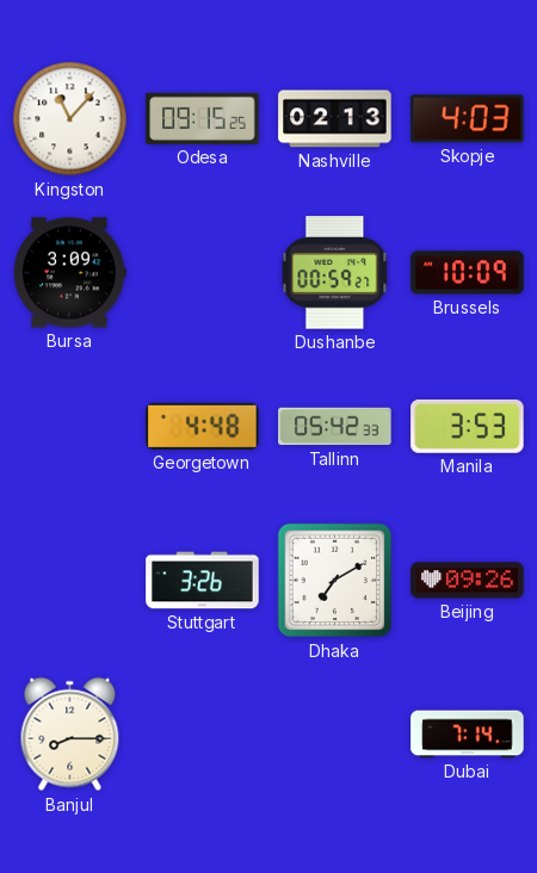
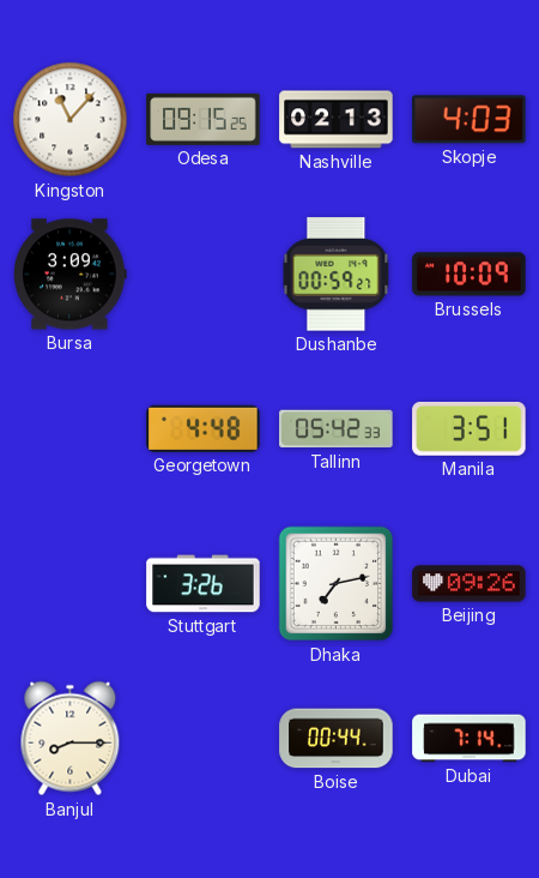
Manila: 3:53 -> 3:51
Dhaka: 7:10 -> 7:13
Boise: none -> 00:44
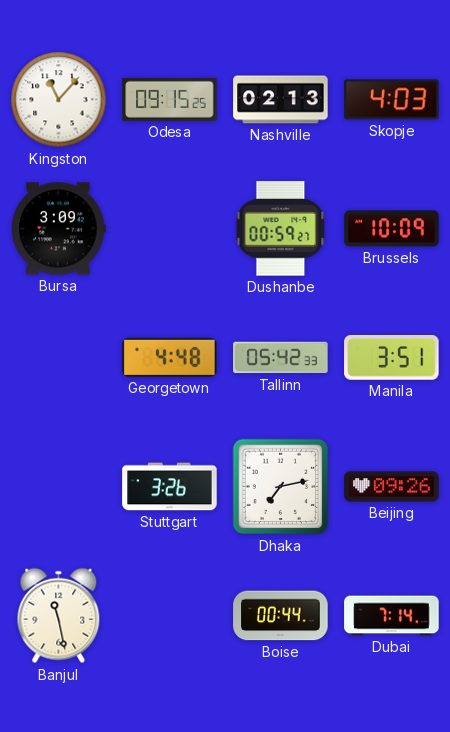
Banjul: 8:15 -> 11:28
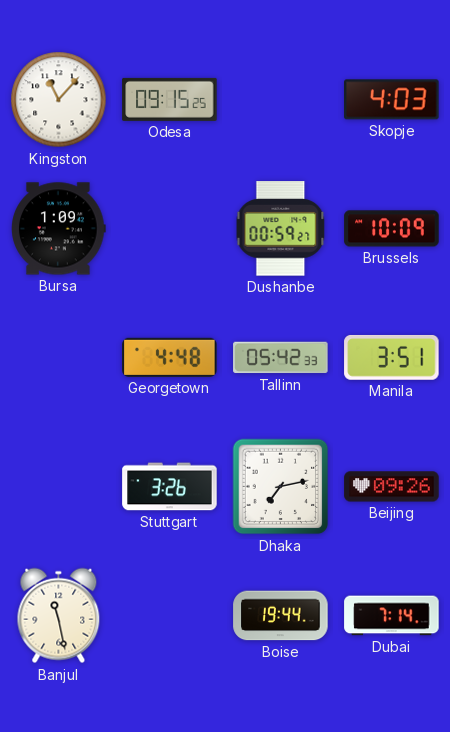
Nashville: 02:13 -> none
Bursa: 3:09 -> 1:09
Boise: 00:44 -> 19:44
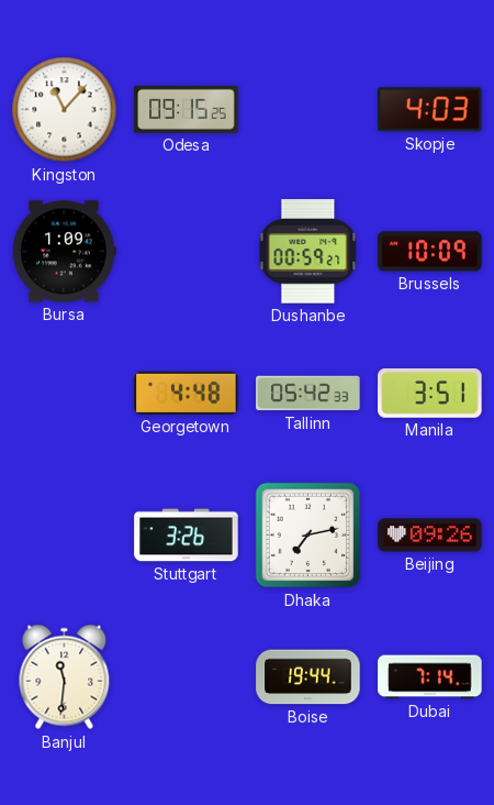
Banjul: 11:28 -> 11:31
